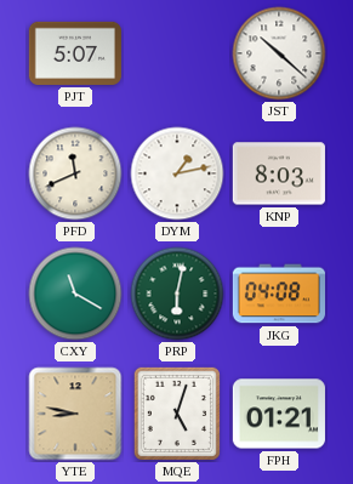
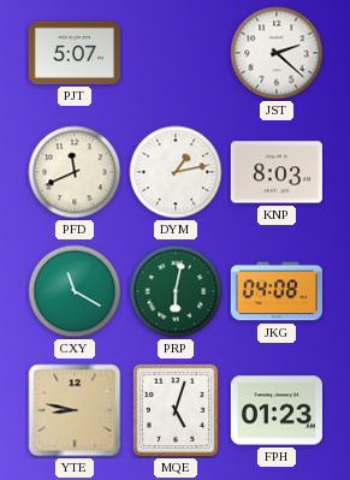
JST: 10:22 -> 2:22
FPH: 01:21 -> 01:23
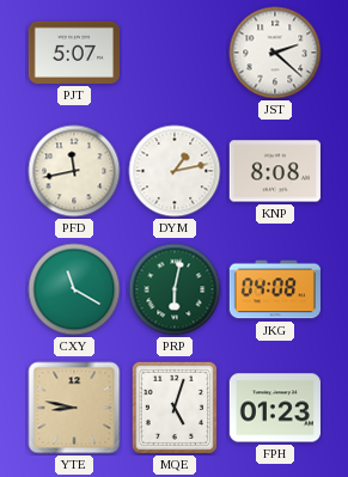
PFD: 11:41 -> 11:43
KNP: 8:03 -> 8:08
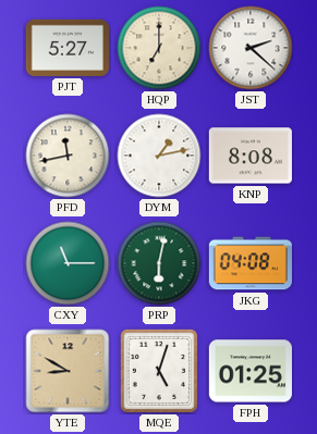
PJT: 5:07 -> 5:27
HQP: none -> 7:00
CXY: 11:20 -> 11:15
YTE: 8:47 -> 8:50
FPH: 01:23 -> 01:25
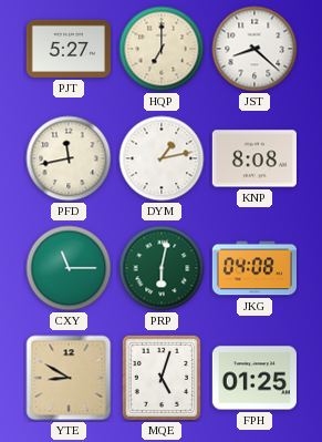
JST: 2:22 -> 8:22
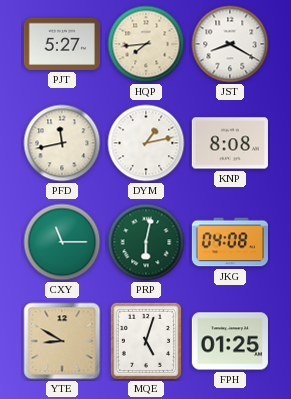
HQP: 7:00 -> 7:44
JST: 8:22 -> 8:20
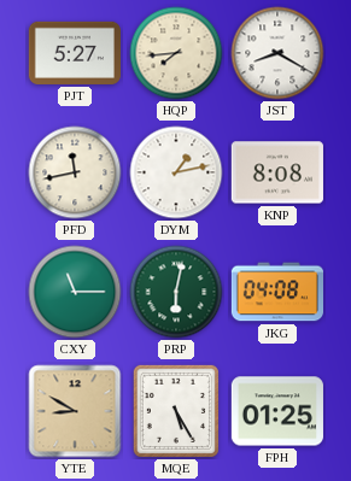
MQE: 5:03 -> 5:25
